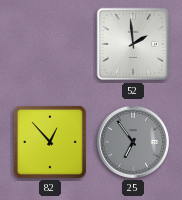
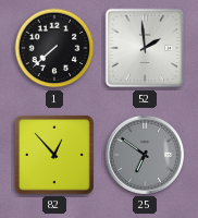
1: none -> 7:38
25: 6:54 -> 6:51
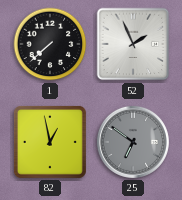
52: 1:59 -> 1:56
82: 12:53 -> 12:58
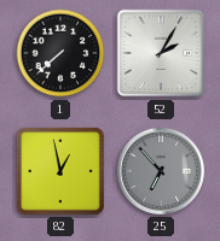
52: 1:56 -> 2:05
25: 6:51 -> 6:53
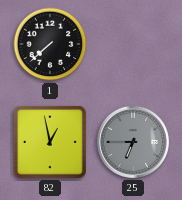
52: 2:05 -> none
25: 6:53 -> 6:45
